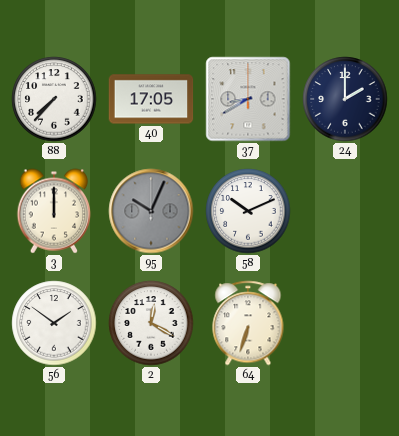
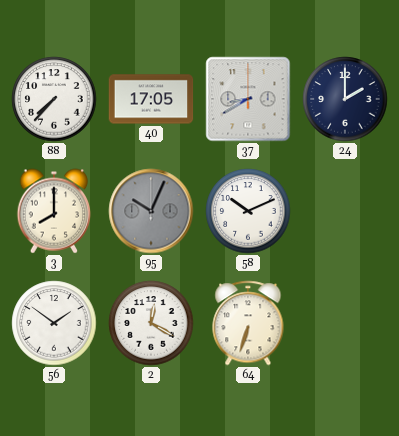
3: 12:00 -> 8:00
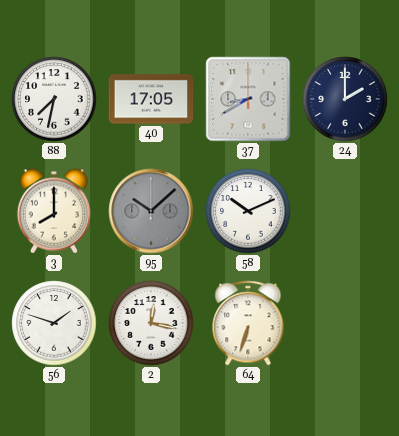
88: 7:37 -> 7:32
95: 10:04 -> 10:08
56: 1:51 -> 1:48
2: 12:20 -> 12:17
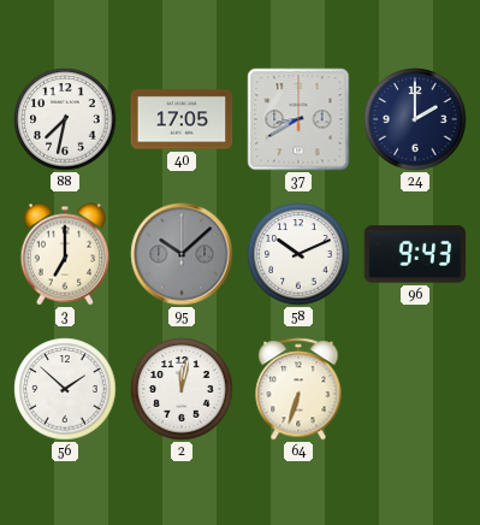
3: 8:00 -> 7:00
96: none -> 9:43
56: 1:48 -> 1:52
2: 12:17 -> 12:02
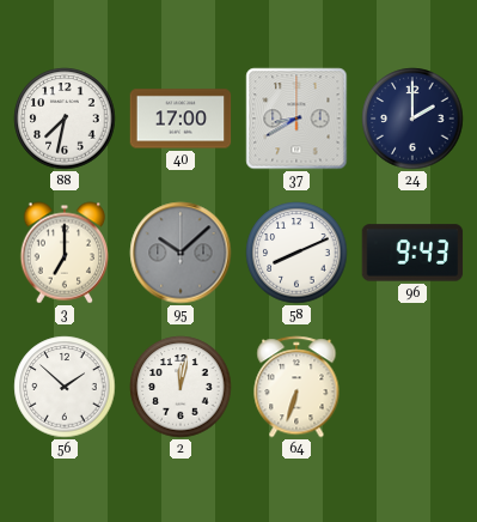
40: 17:05 -> 17:00
58: 10:11 -> 8:11
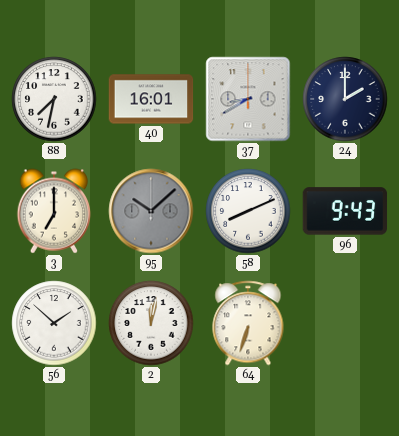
40: 17:00 -> 16:01
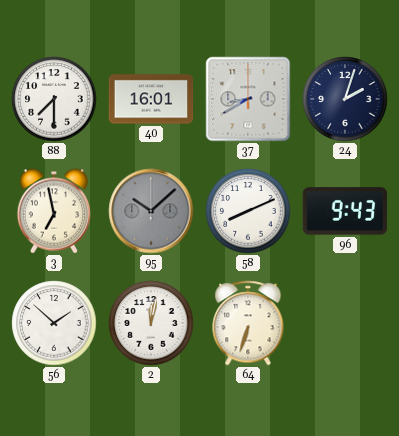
88: 7:32 -> 7:30
24: 2:00 -> 2:03
3: 7:00 -> 6:58
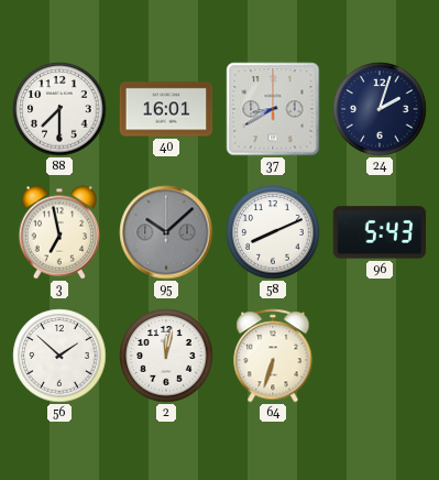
96: 9:43 -> 5:43
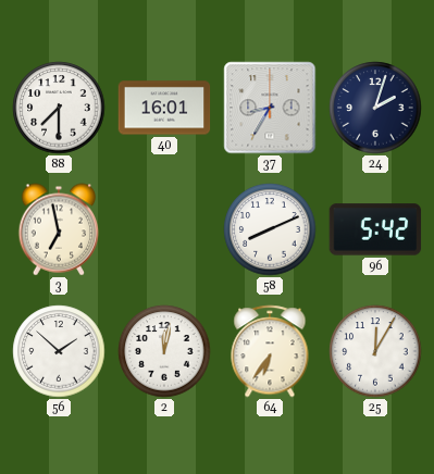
37: 8:40 -> 8:35
95: 10:08 -> none
96: 5:43 -> 5:42
64: 6:33 -> 6:36
25: none -> 12:05
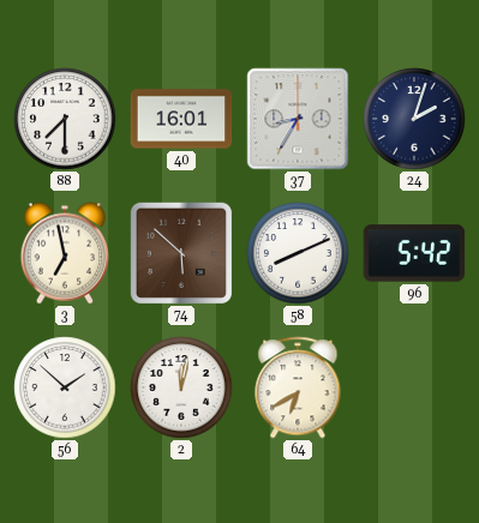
74: none -> 5:52
64: 6:36 -> 6:40
25: 12:05 -> none
